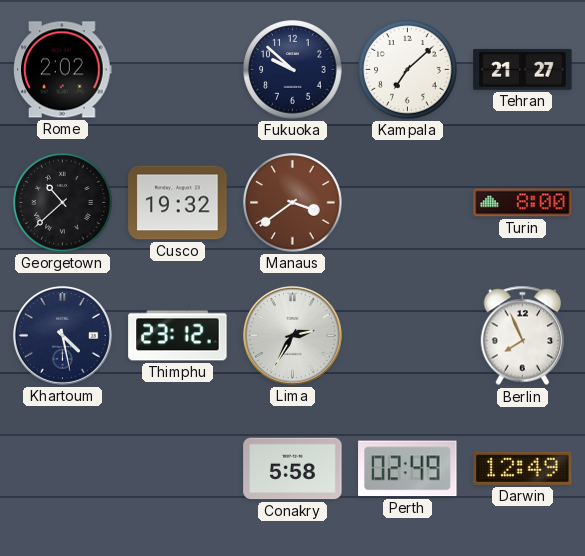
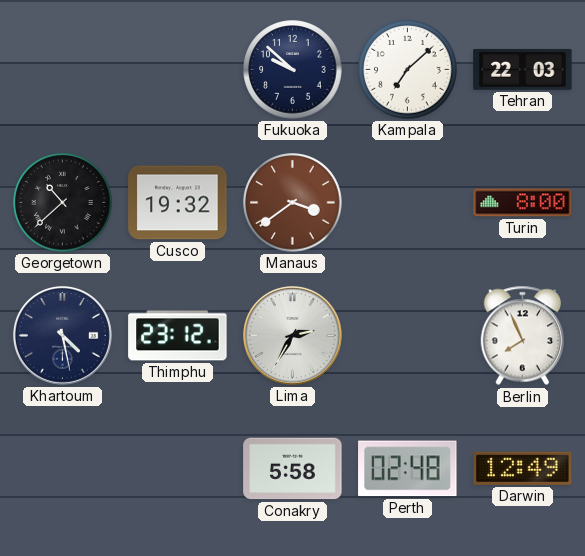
Rome: 2:02 -> none
Tehran: 21:27 -> 22:03
Perth: 02:49 -> 02:48
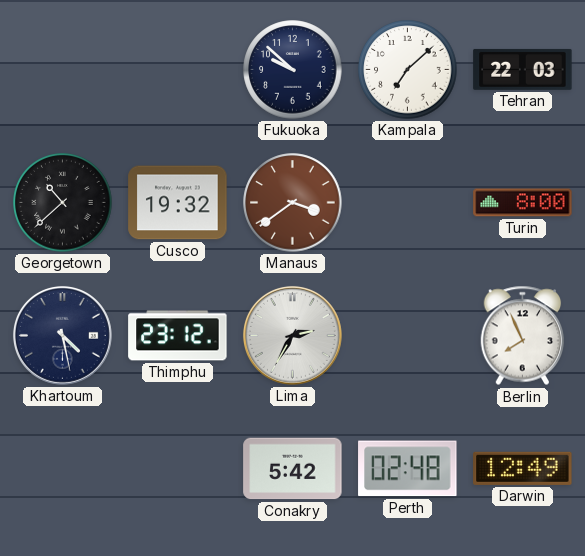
Conakry: 5:58 -> 5:42
